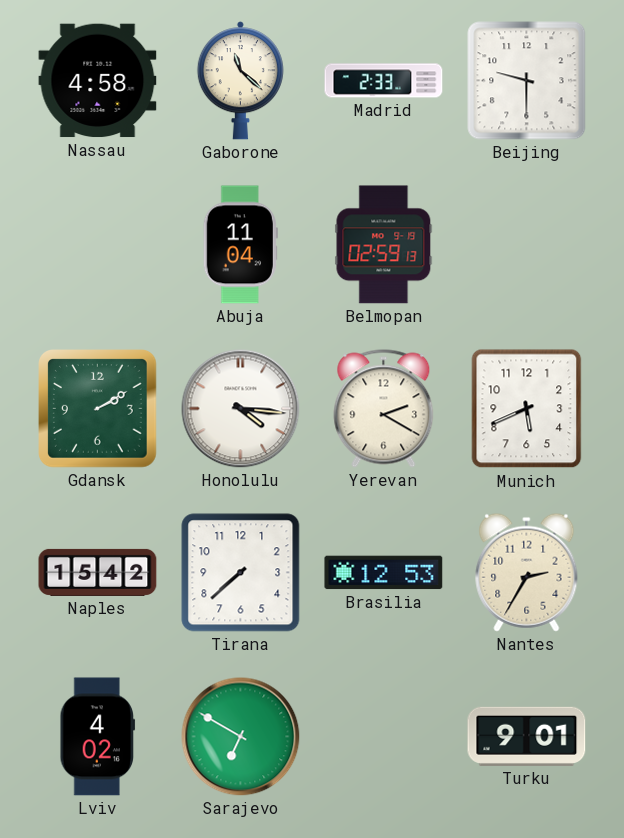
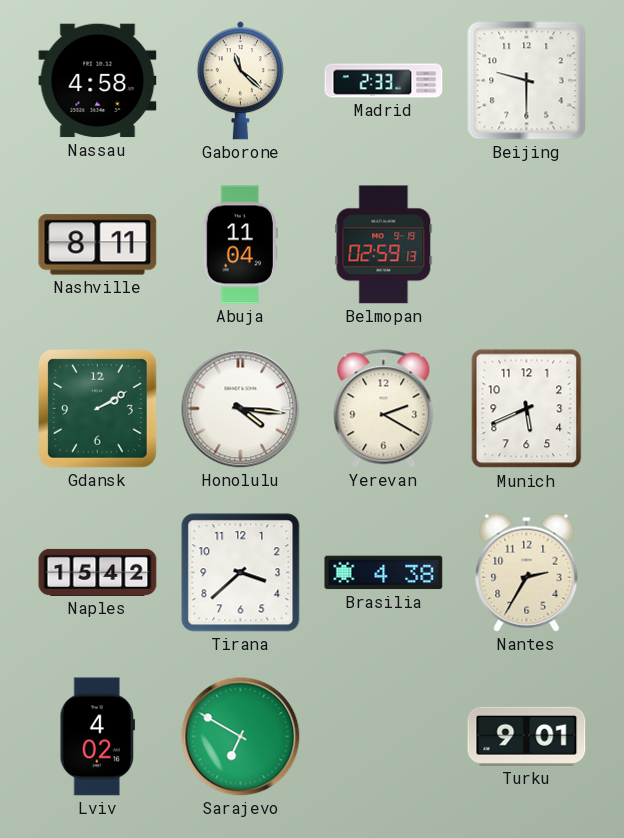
Nashville: none -> 8:11
Tirana: 7:38 -> 3:38
Brasilia: 12:53 -> 4:38
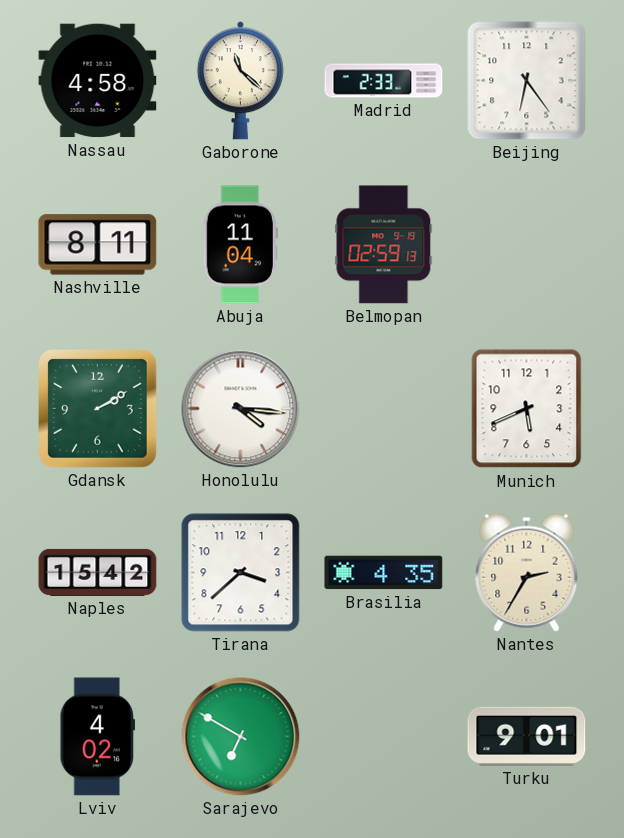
Beijing: 9:30 -> 6:24
Yerevan: 2:20 -> none
Brasilia: 4:38 -> 4:35
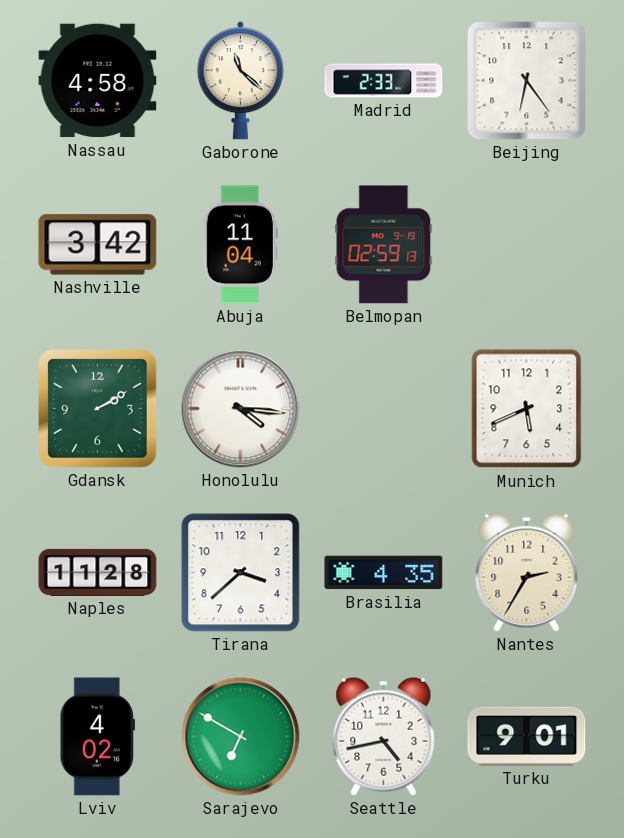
Nashville: 8:11 -> 3:42
Naples: 15:42 -> 11:28
Seattle: none -> 4:43
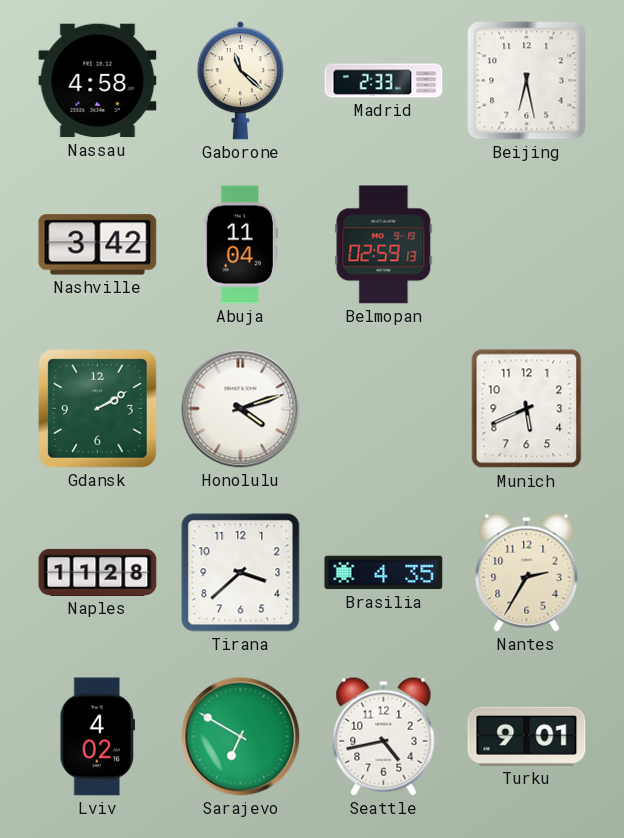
Beijing: 6:24 -> 6:28
Honolulu: 4:16 -> 4:12
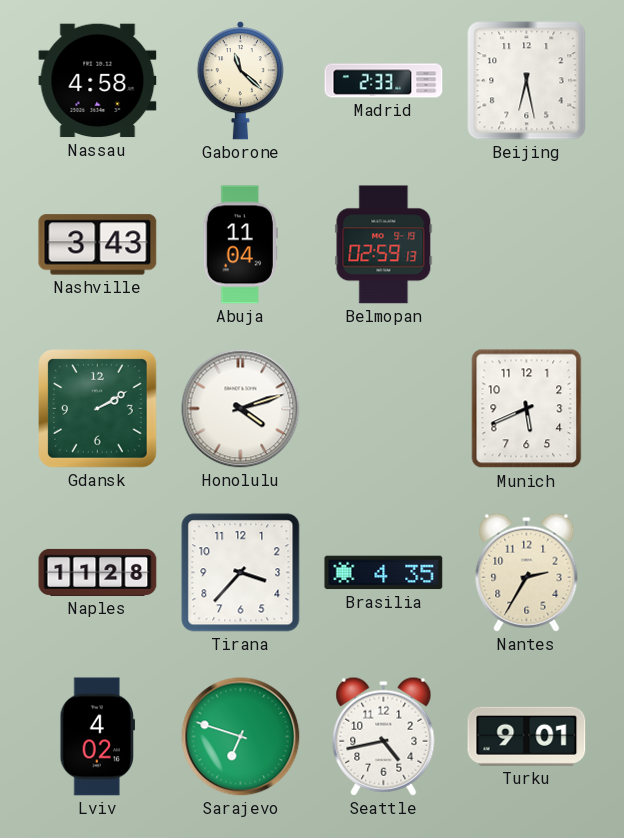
Nashville: 3:42 -> 3:43
Tirana: 3:38 -> 3:37
Sarajevo: 6:50 -> 6:48
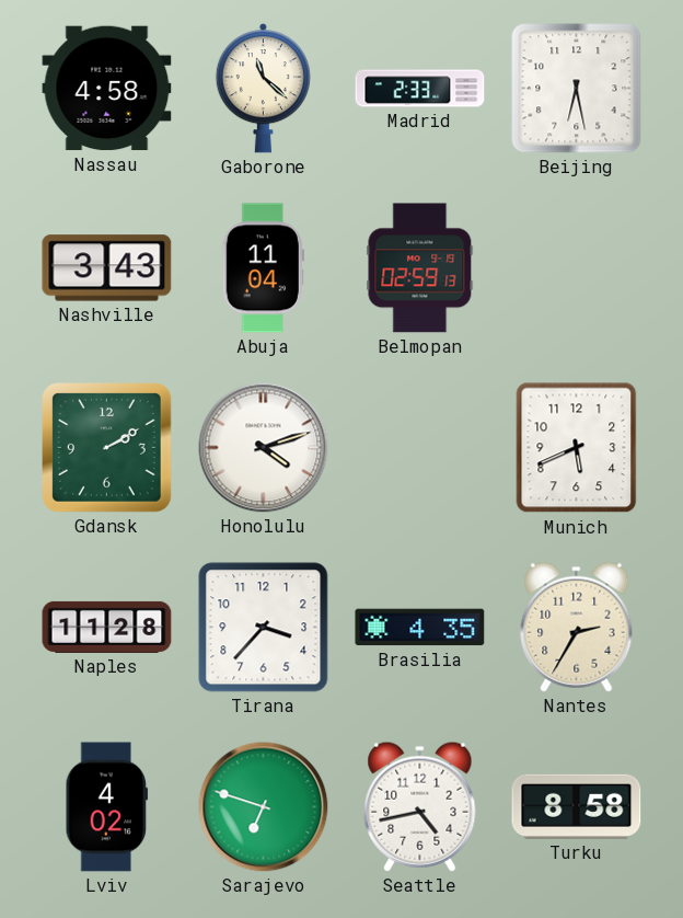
Turku: 9:01 -> 8:58
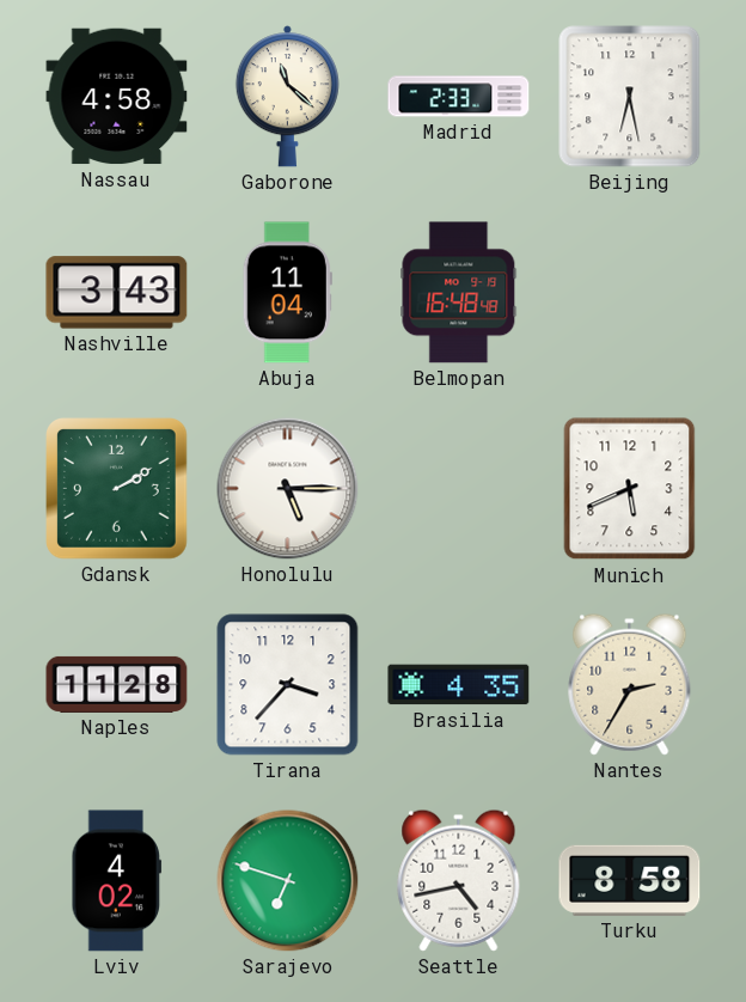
Belmopan: 02:59 -> 16:48
Honolulu: 4:12 -> 5:15
